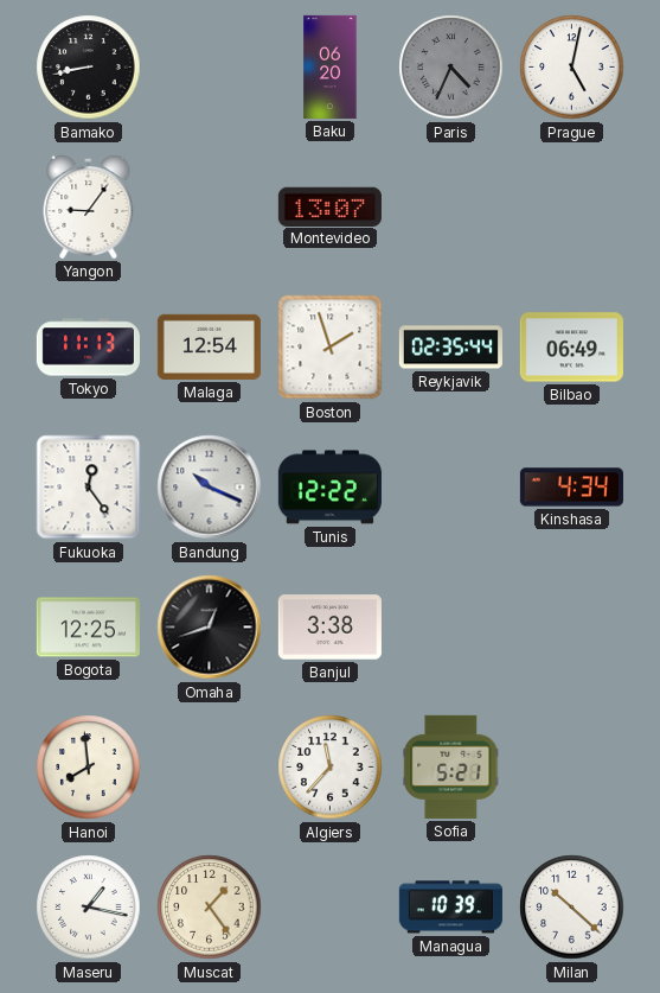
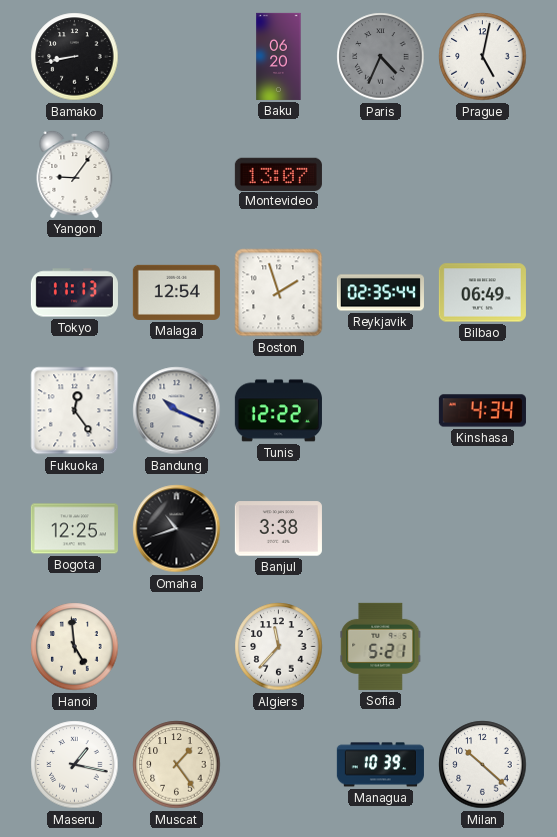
Omaha: 12:42 -> 10:42
Hanoi: 7:59 -> 4:59
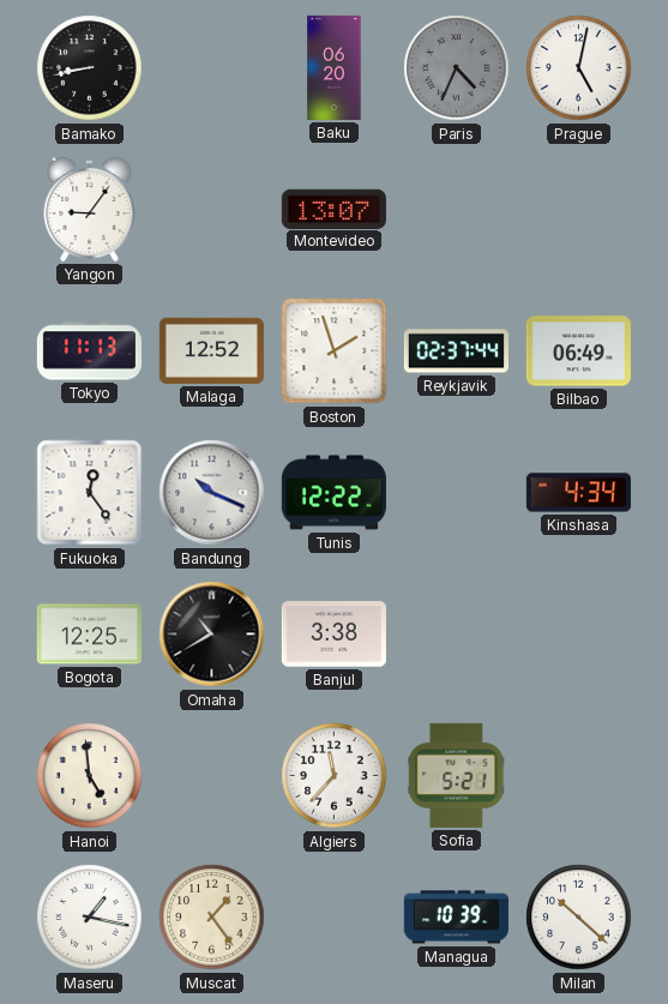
Malaga: 12:54 -> 12:52
Reykjavik: 02:35 -> 02:37
Omaha: 10:42 -> 10:40
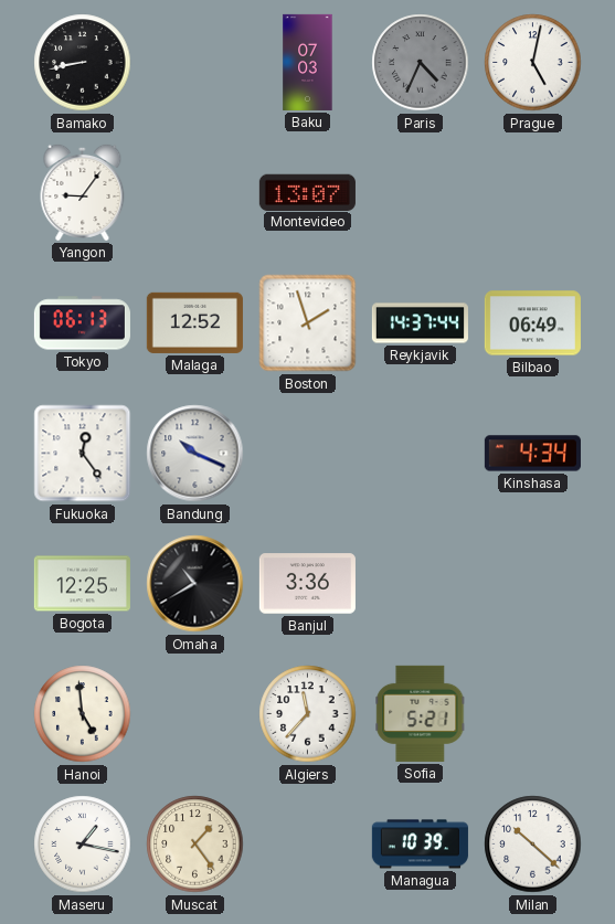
Baku: 06:20 -> 07:03
Tokyo: 11:13 -> 06:13
Reykjavik: 02:37 -> 14:37
Tunis: 12:22 -> none
Banjul: 3:38 -> 3:36
